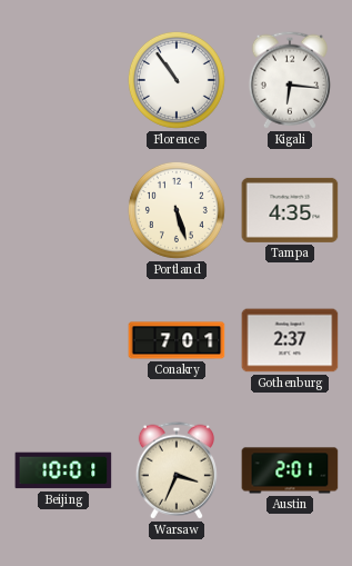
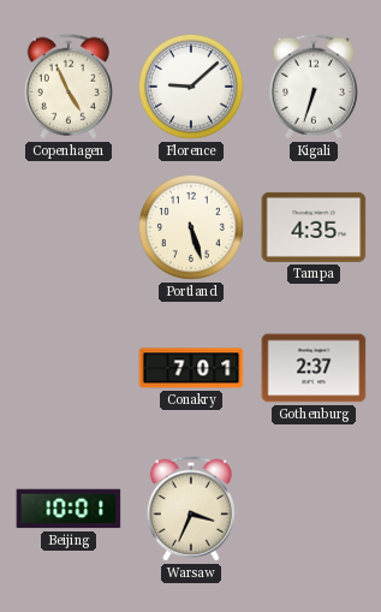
Copenhagen: none -> 4:56
Florence: 10:54 -> 9:08
Kigali: 6:16 -> 6:33
Austin: 2:01 -> none
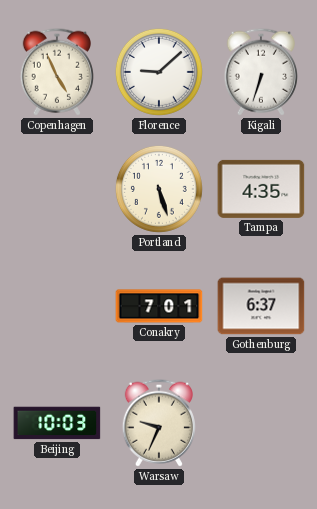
Gothenburg: 2:37 -> 6:37
Beijing: 10:01 -> 10:03
Warsaw: 3:34 -> 9:34
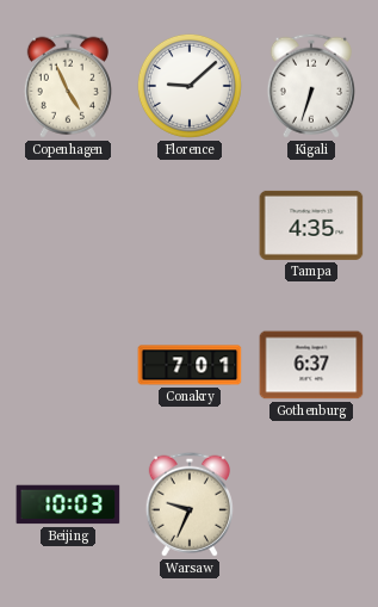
Portland: 5:27 -> none
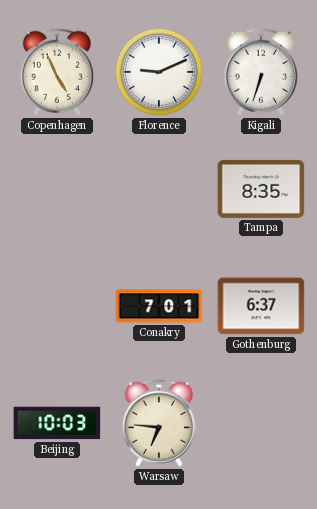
Florence: 9:08 -> 9:11
Tampa: 4:35 -> 8:35
Warsaw: 9:34 -> 6:46
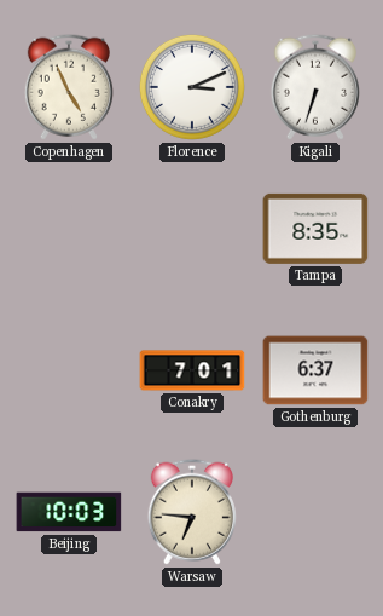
Florence: 9:11 -> 3:11
